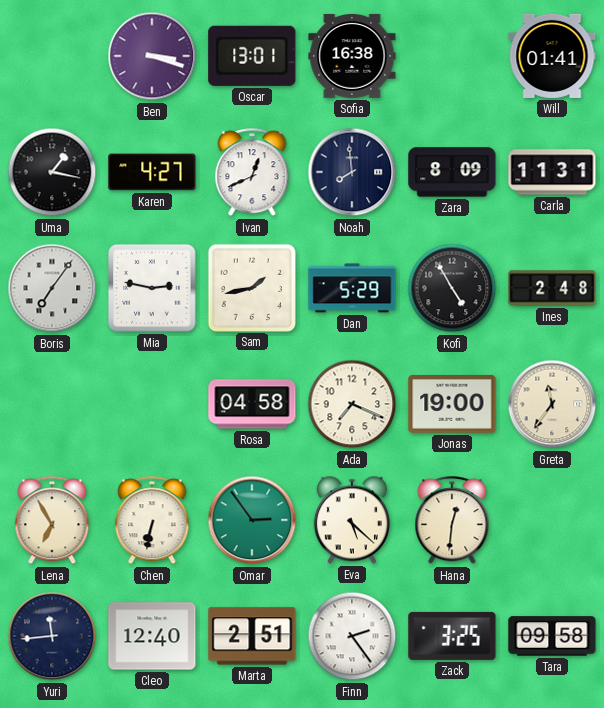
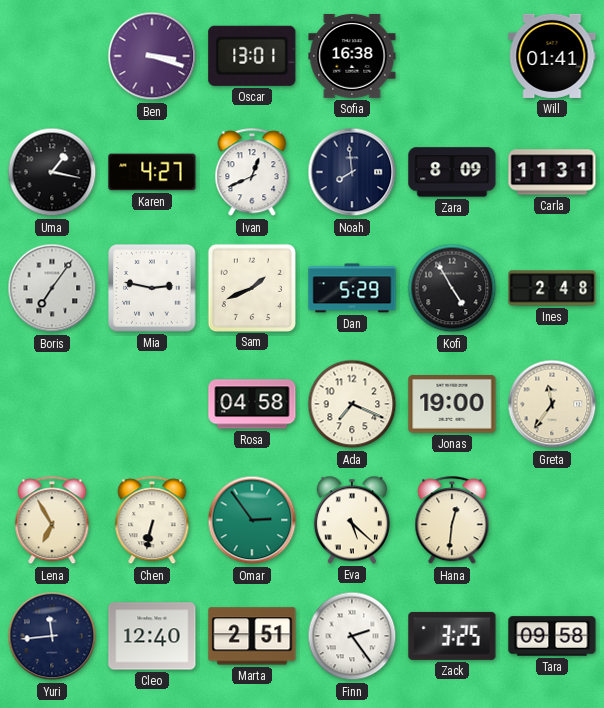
Sam: 1:43 -> 1:41
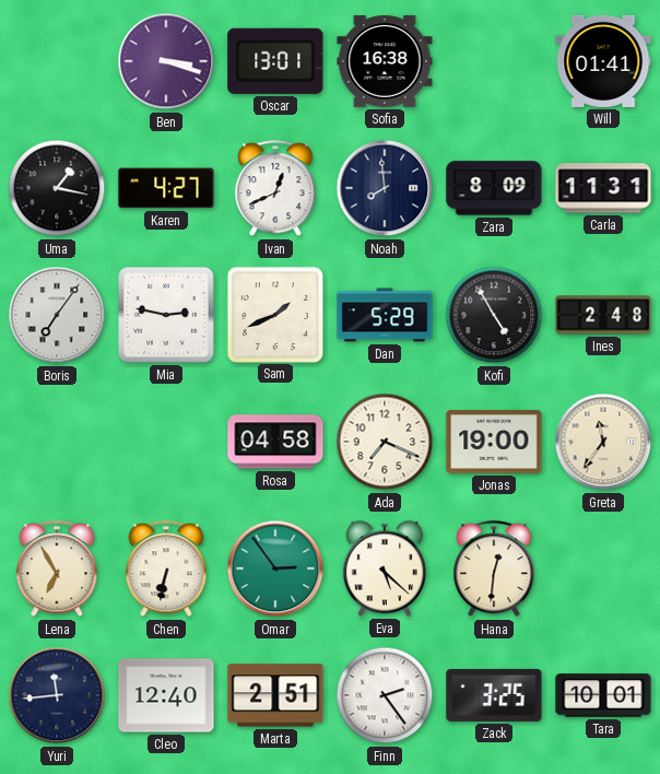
Tara: 09:58 -> 10:01
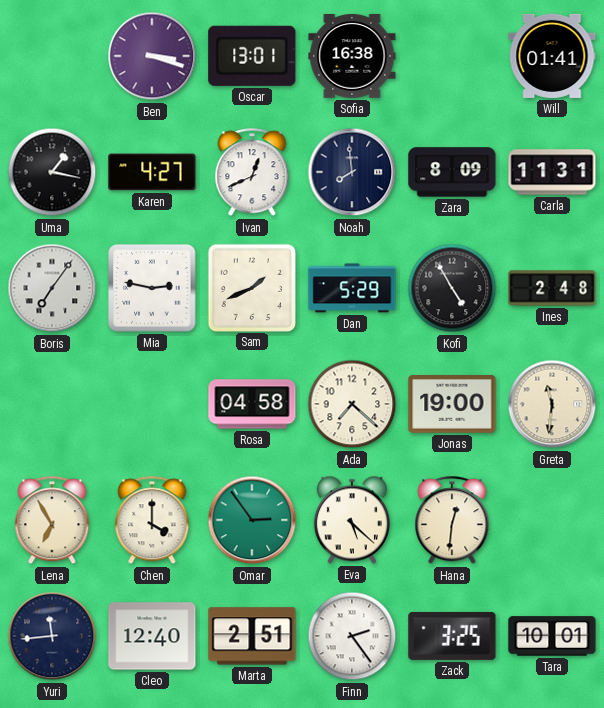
Ada: 7:19 -> 7:22
Greta: 11:36 -> 11:31
Chen: 6:32 -> 4:00
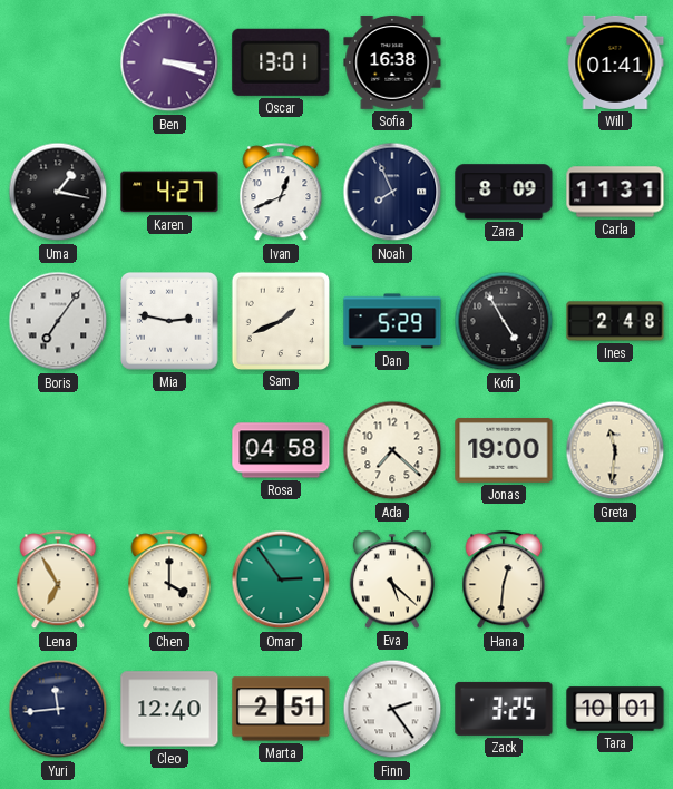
Noah: 7:59 -> 7:56
